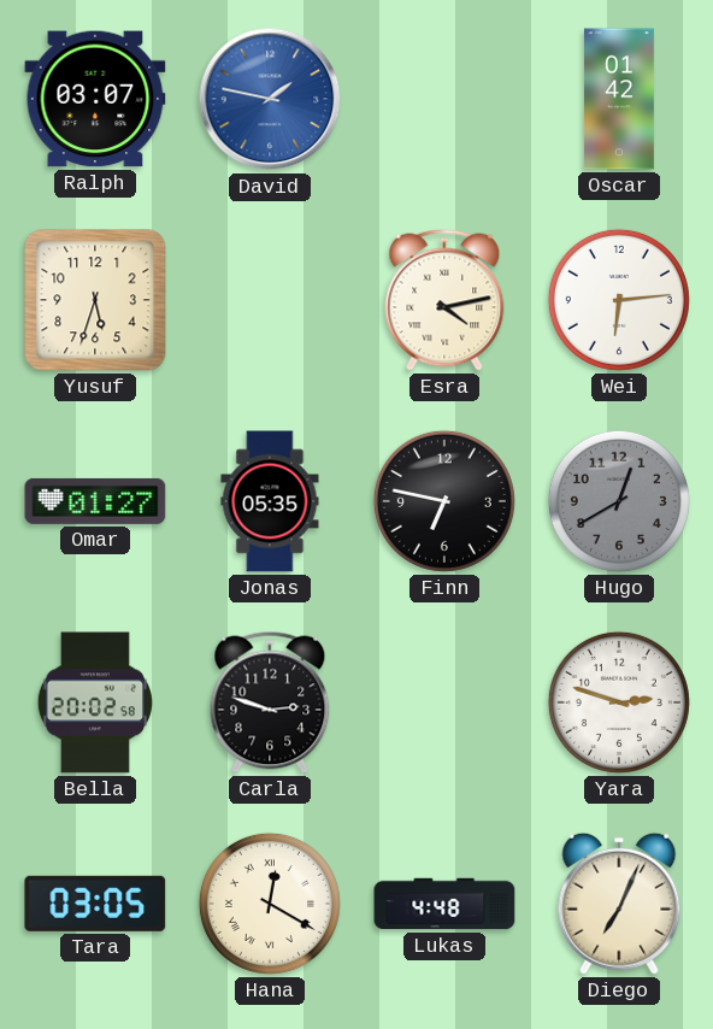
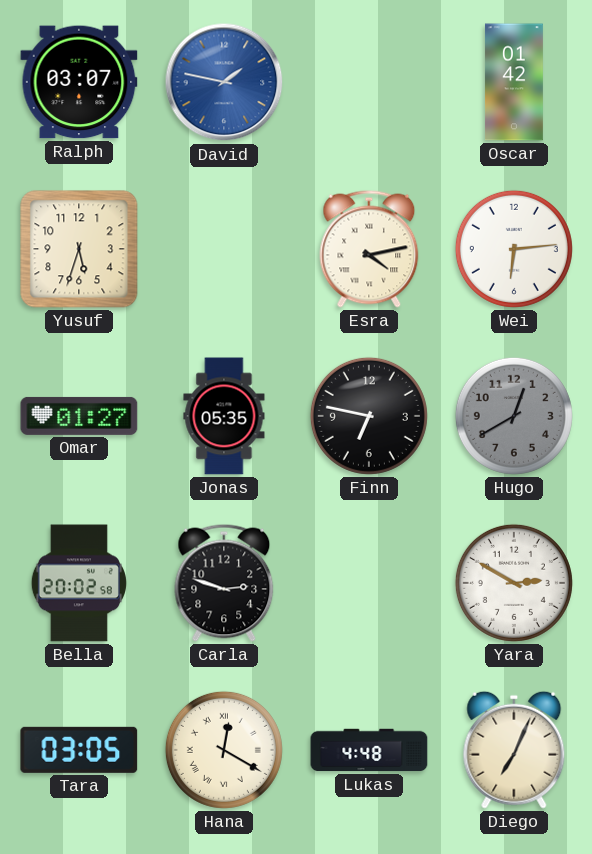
Yara: 2:48 -> 2:50
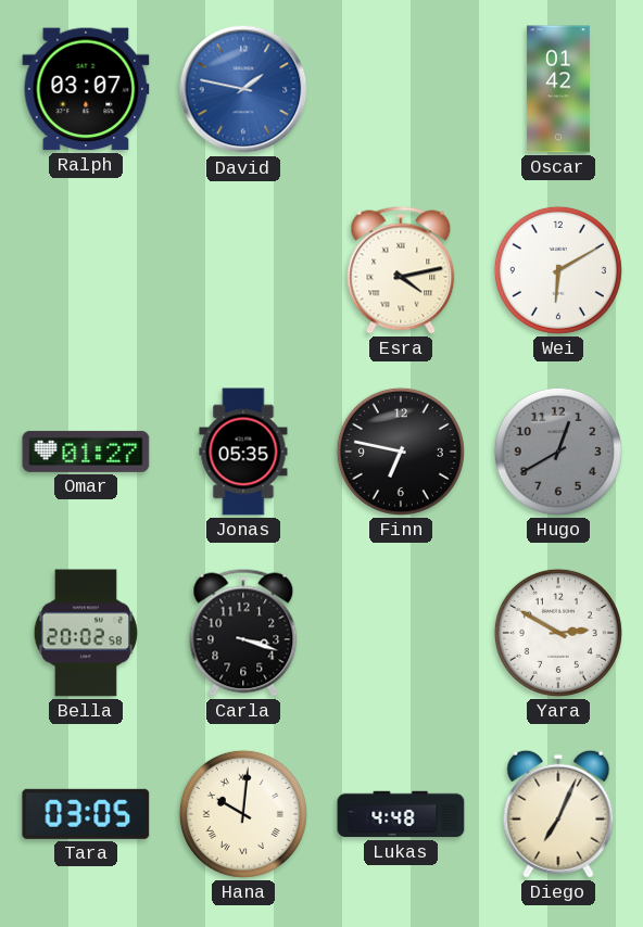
Yusuf: 5:33 -> none
Wei: 6:14 -> 6:10
Carla: 2:48 -> 3:18
Hana: 12:20 -> 10:01
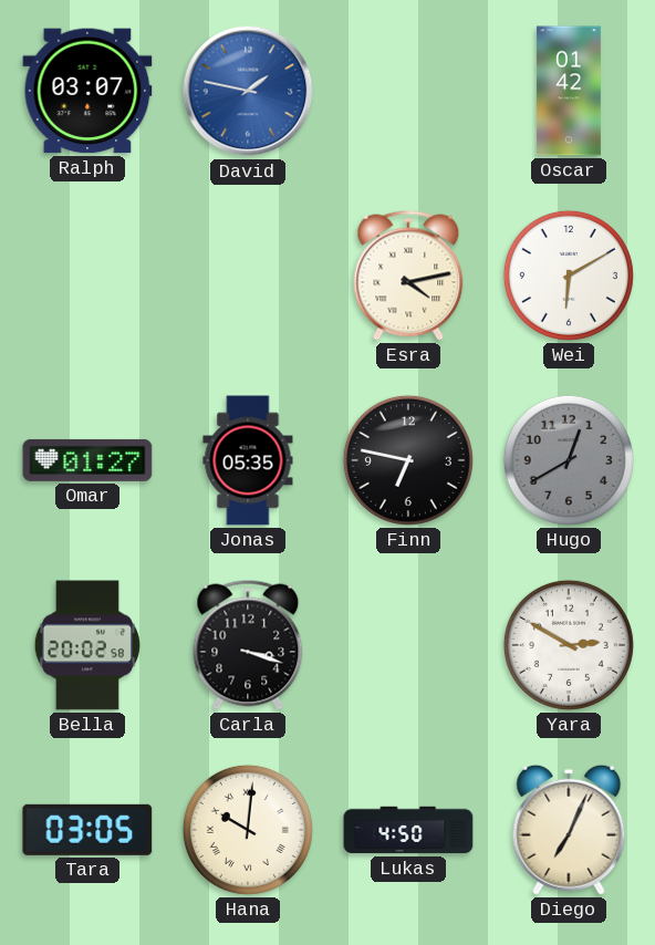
Lukas: 4:48 -> 4:50
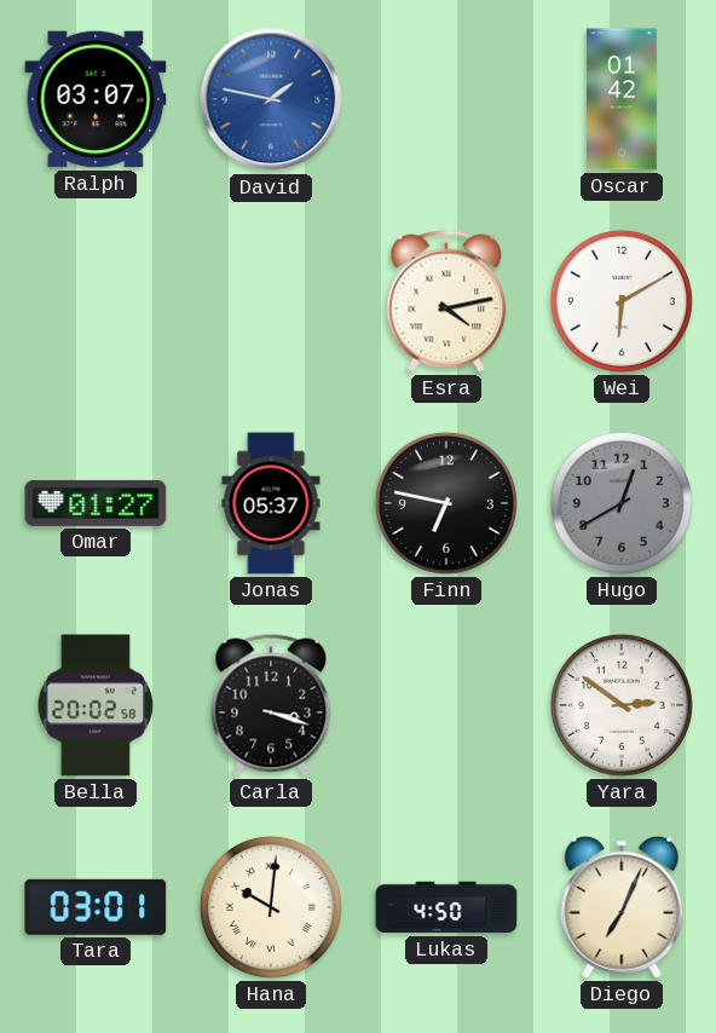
Jonas: 05:35 -> 05:37
Yara: 2:50 -> 2:51
Tara: 03:05 -> 03:01
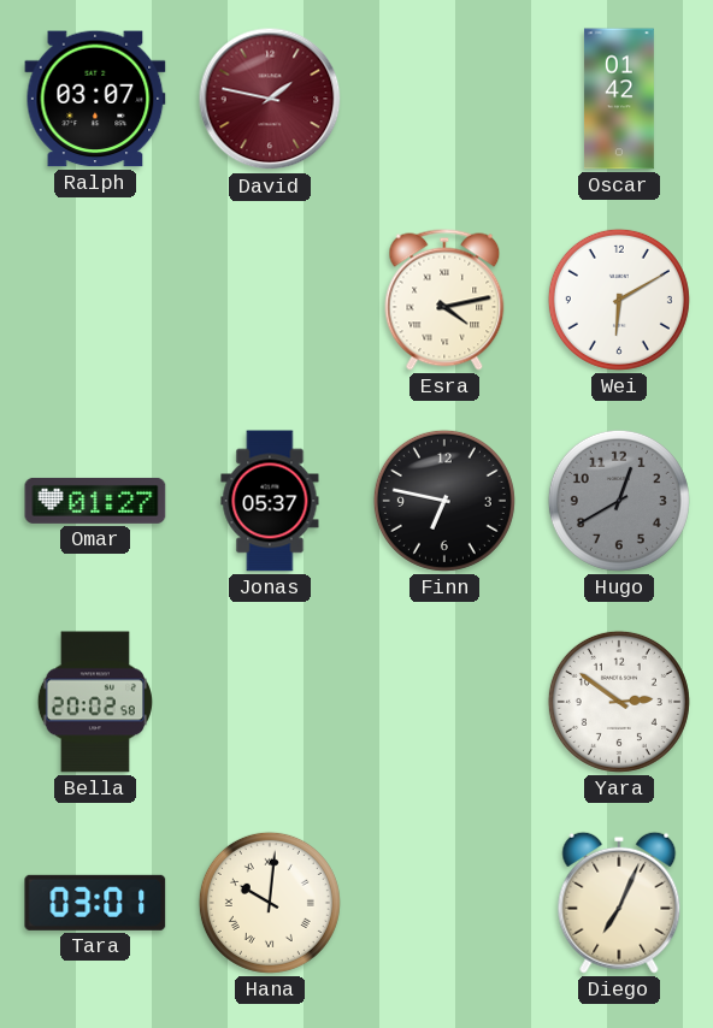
David dial: blue -> burgundy
Carla: 3:18 -> none
Lukas: 4:50 -> none
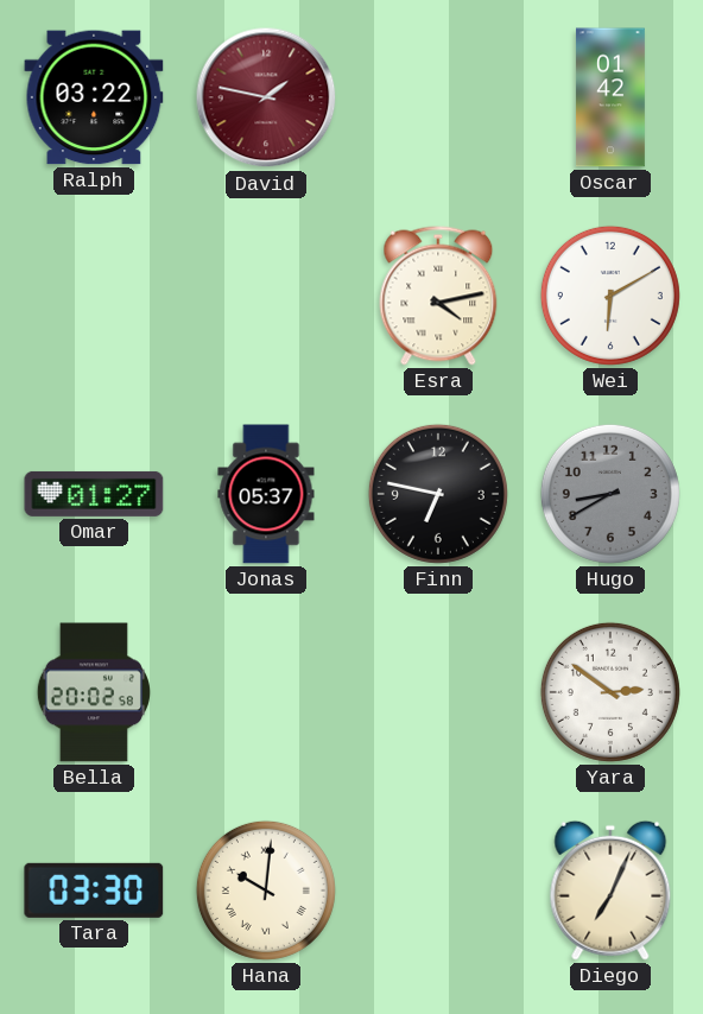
Ralph: 03:07 -> 03:22
Hugo: 12:40 -> 8:40
Tara: 03:01 -> 03:30
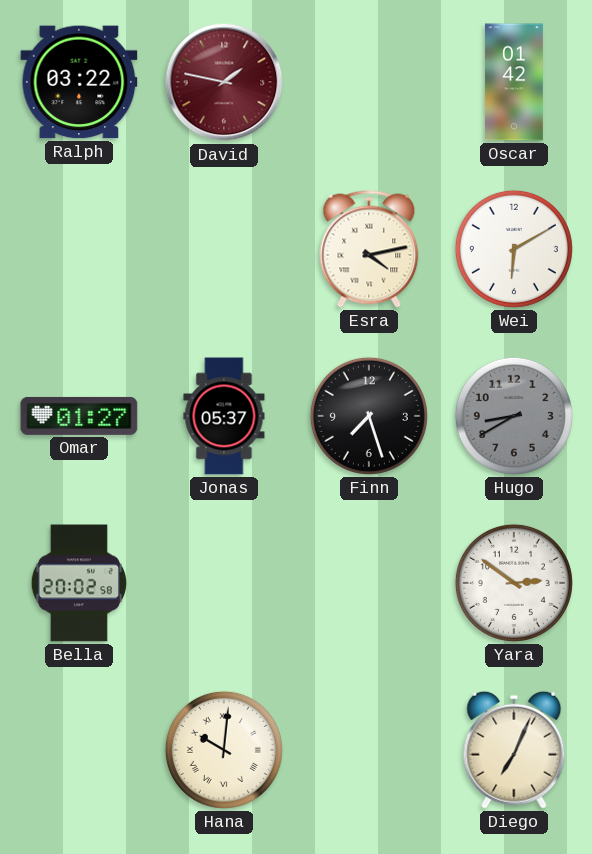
Finn: 6:47 -> 7:27
Tara: 03:30 -> none
